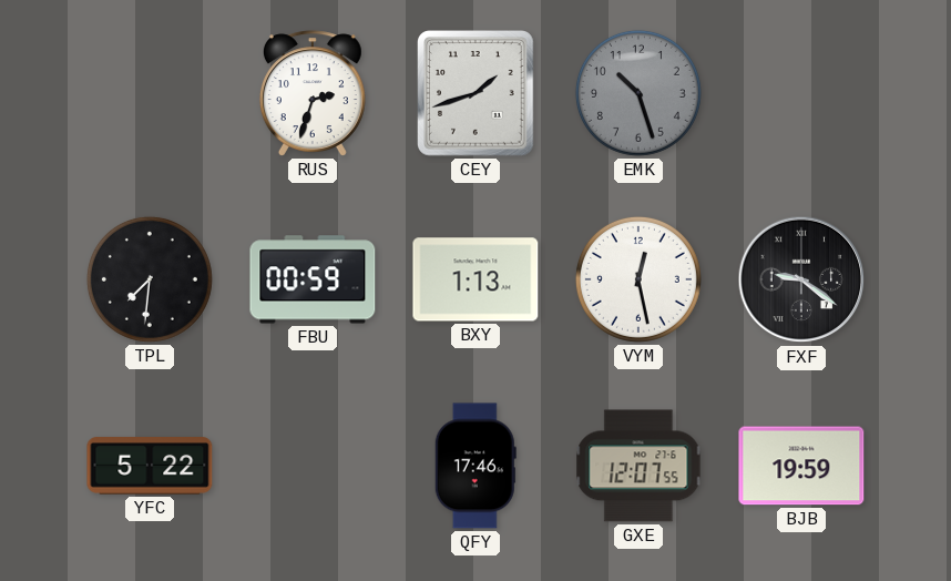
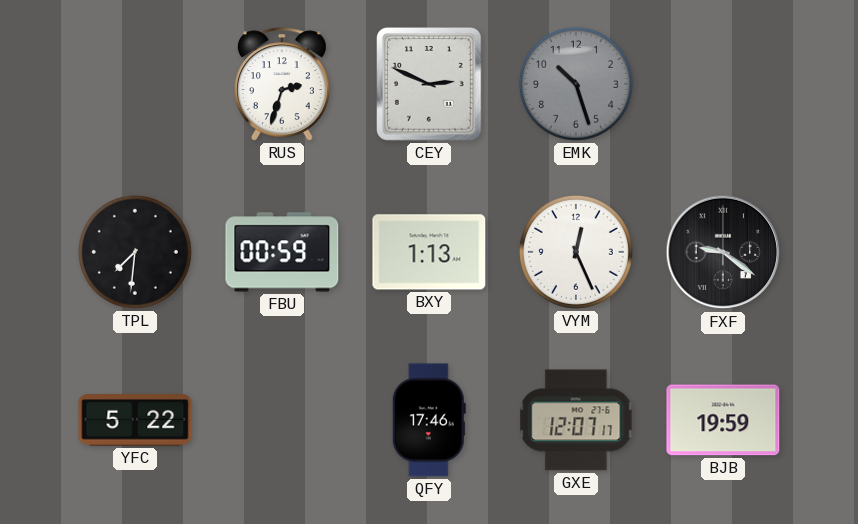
CEY: 1:42 -> 2:49
VYM: 12:28 -> 12:26
GXE: 12:07:55 -> 12:07:17
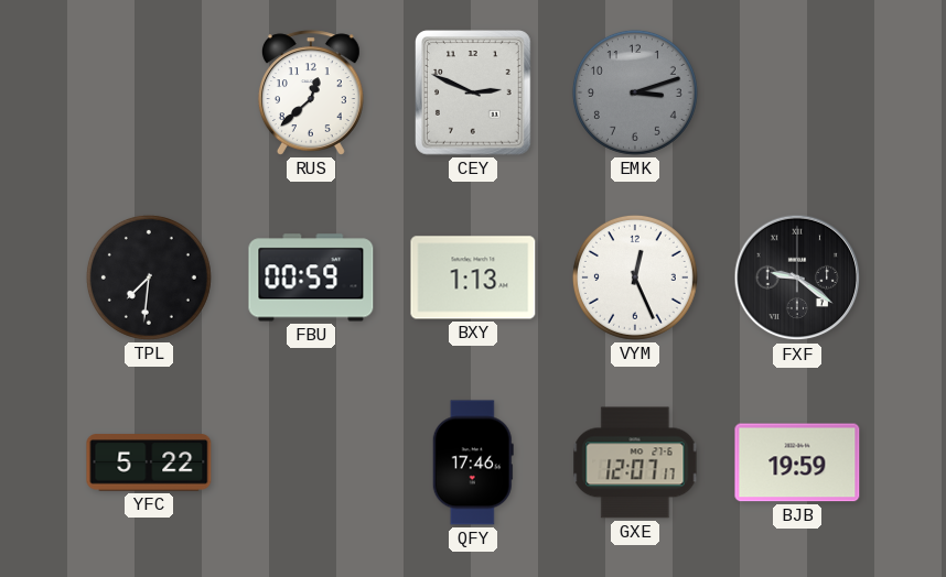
RUS: 2:33 -> 12:38
EMK: 10:27 -> 3:12
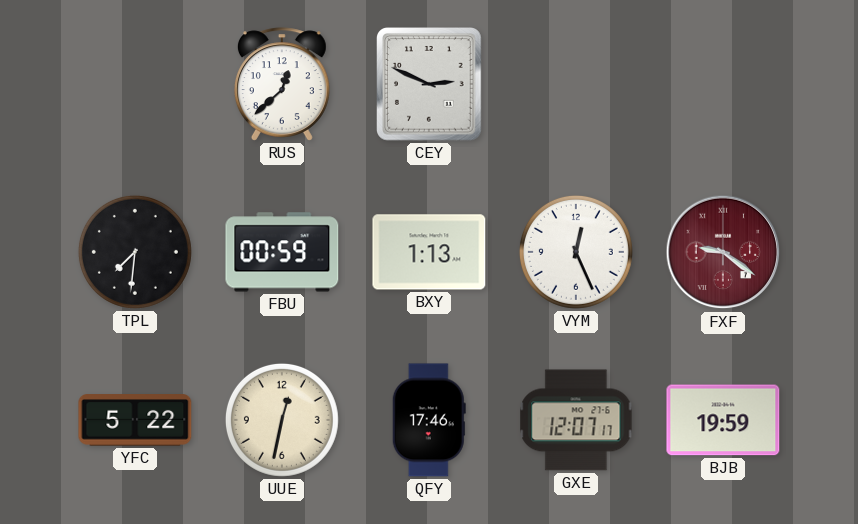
EMK: 3:12 -> none
FXF dial: black -> burgundy
UUE: none -> 12:32
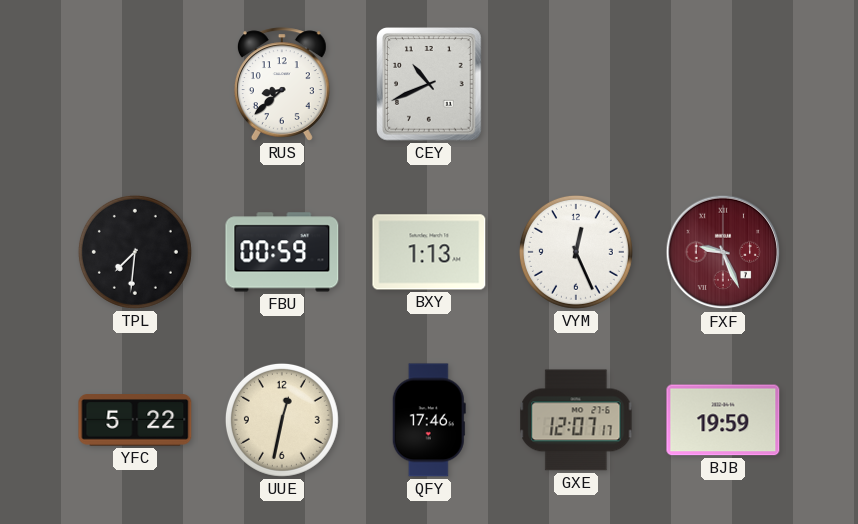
RUS: 12:38 -> 8:38
CEY: 2:49 -> 10:41
FXF: 9:21 -> 9:26
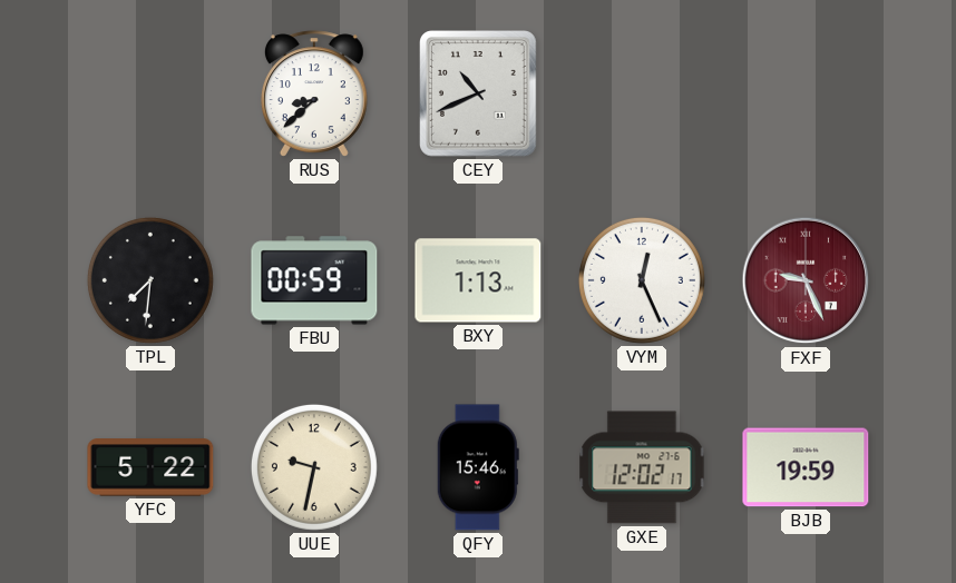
UUE: 12:32 -> 9:32
QFY: 17:46 -> 15:46
GXE: 12:07 -> 12:02
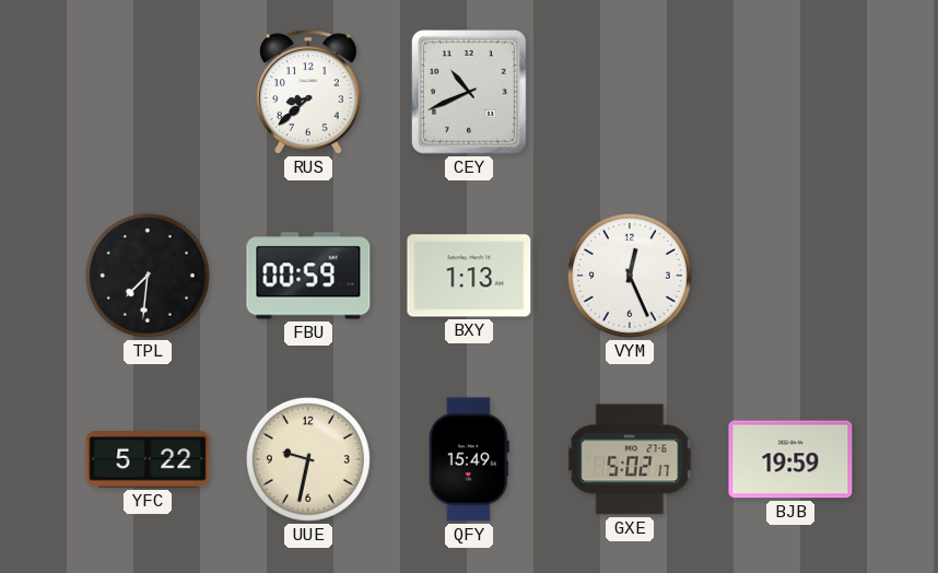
FXF: 9:26 -> none
QFY: 15:46 -> 15:49
GXE: 12:02 -> 5:02
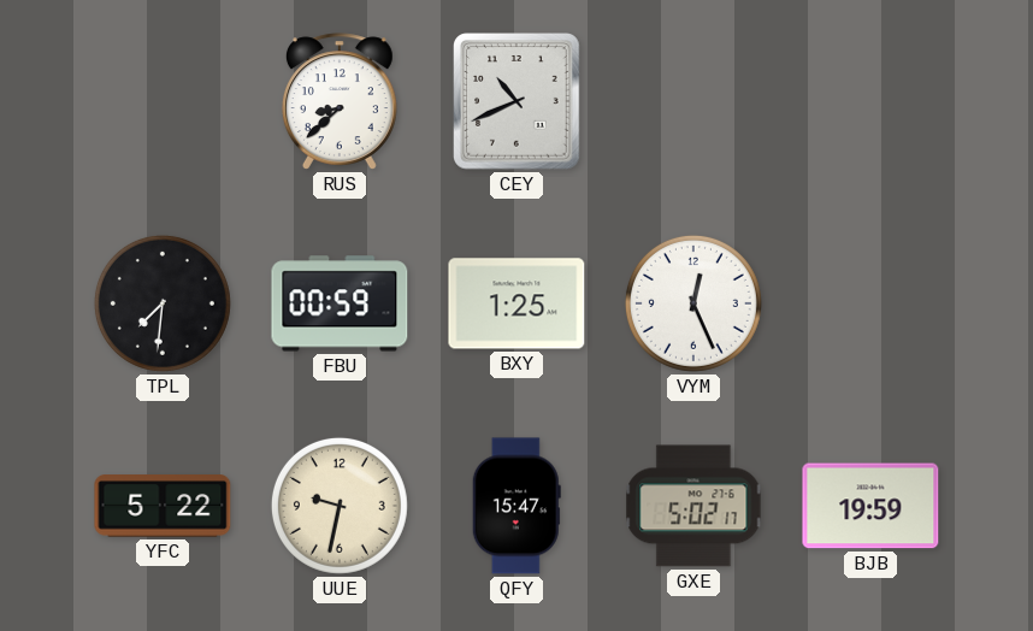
BXY: 1:13 -> 1:25
QFY: 15:49 -> 15:47
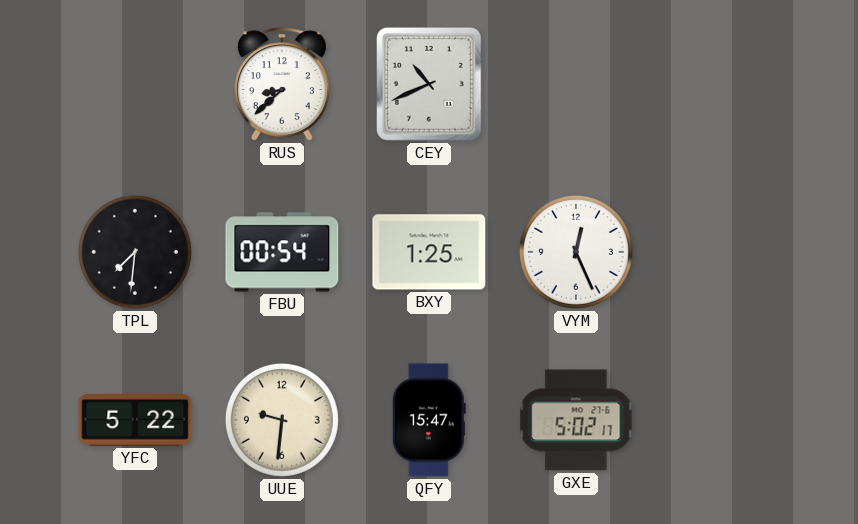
FBU: 00:59 -> 00:54
UUE: 9:32 -> 9:31
BJB: 19:59 -> none
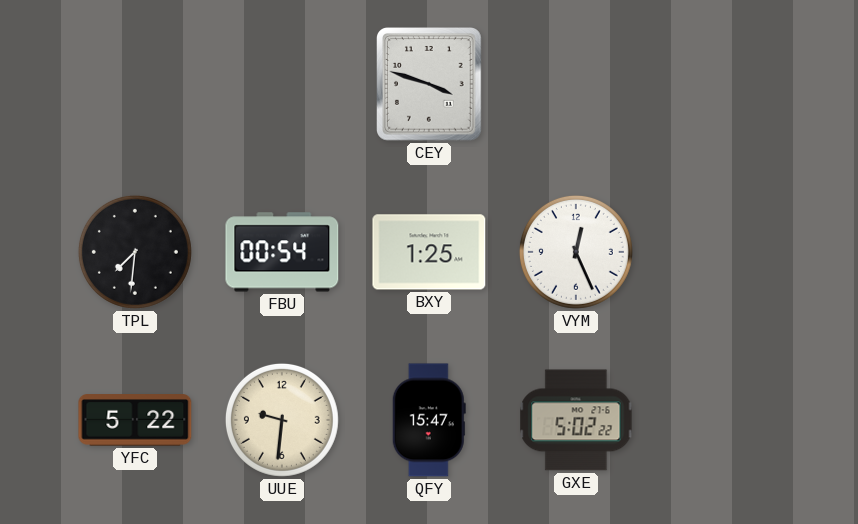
RUS: 8:38 -> none
CEY: 10:41 -> 3:48
GXE: 5:02:17 -> 5:02:22
